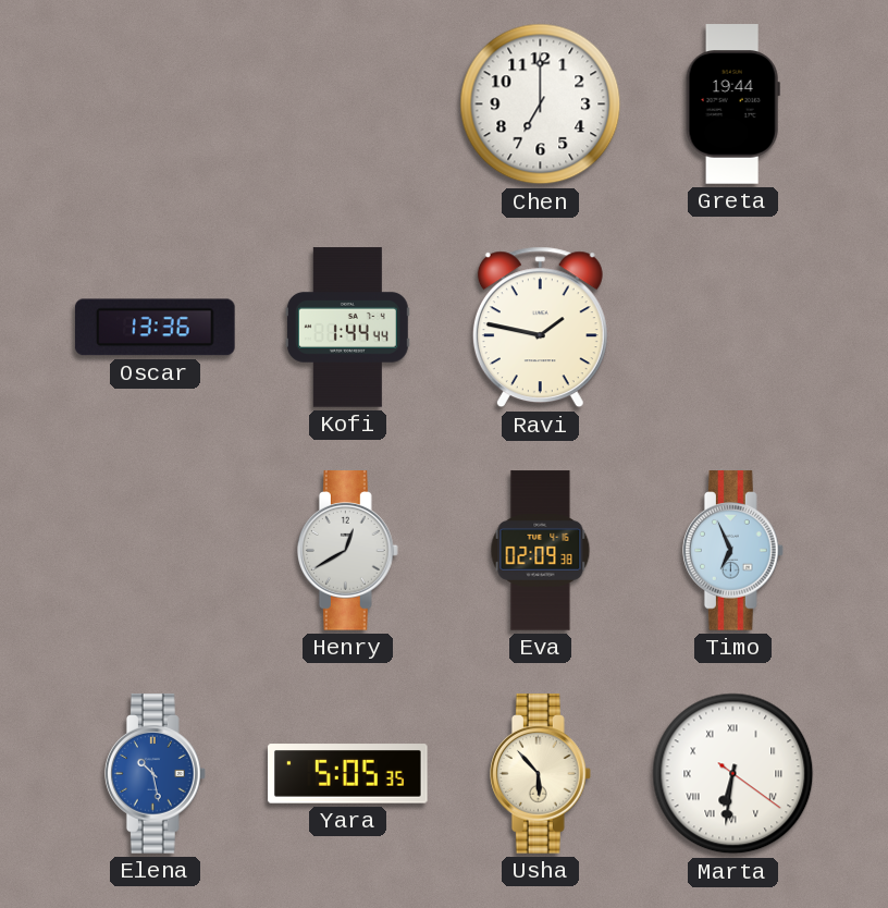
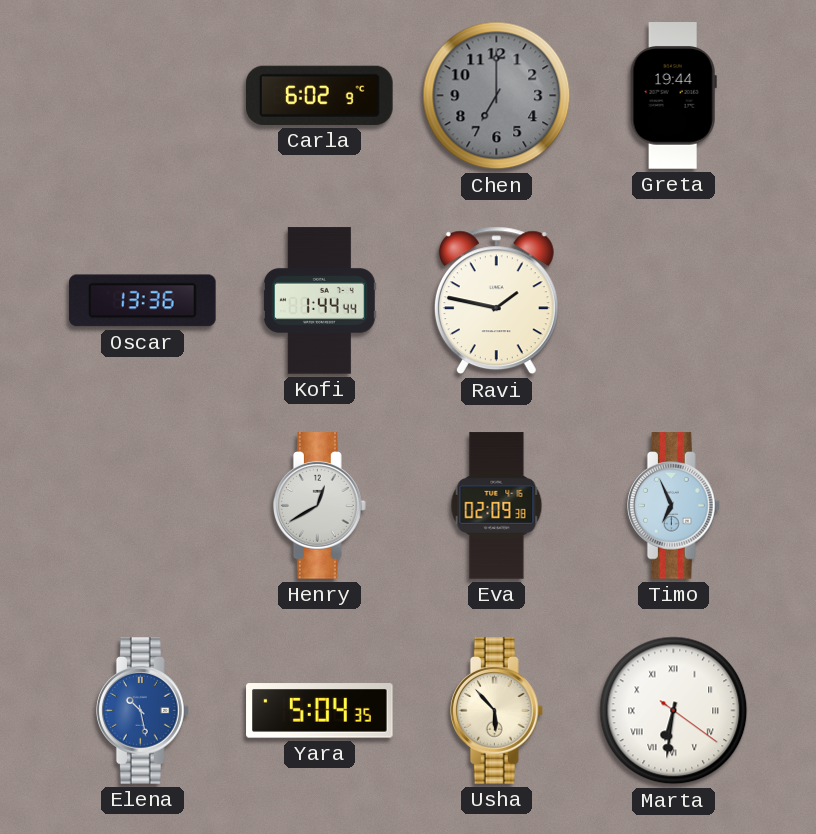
Carla: none -> 6:02
Chen dial: white -> grey
Yara: 5:05 -> 5:04
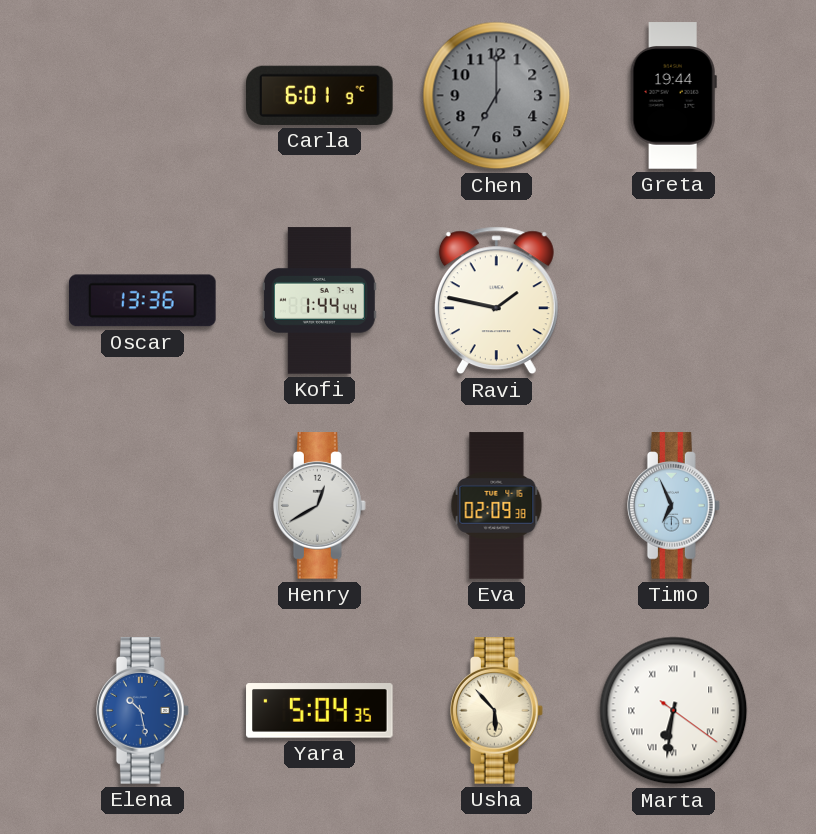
Carla: 6:02 -> 6:01
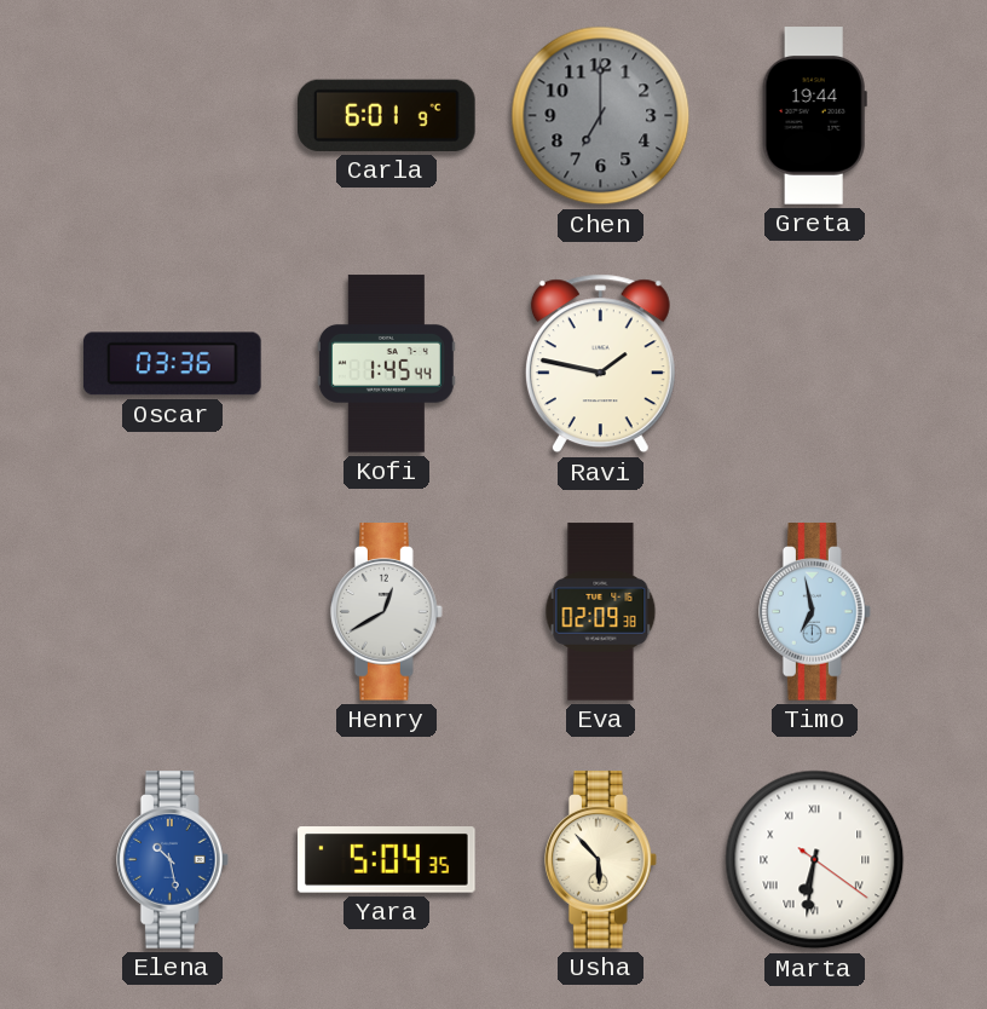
Oscar: 13:36 -> 03:36
Kofi: 1:44 -> 1:45
Timo: 6:56 -> 6:58
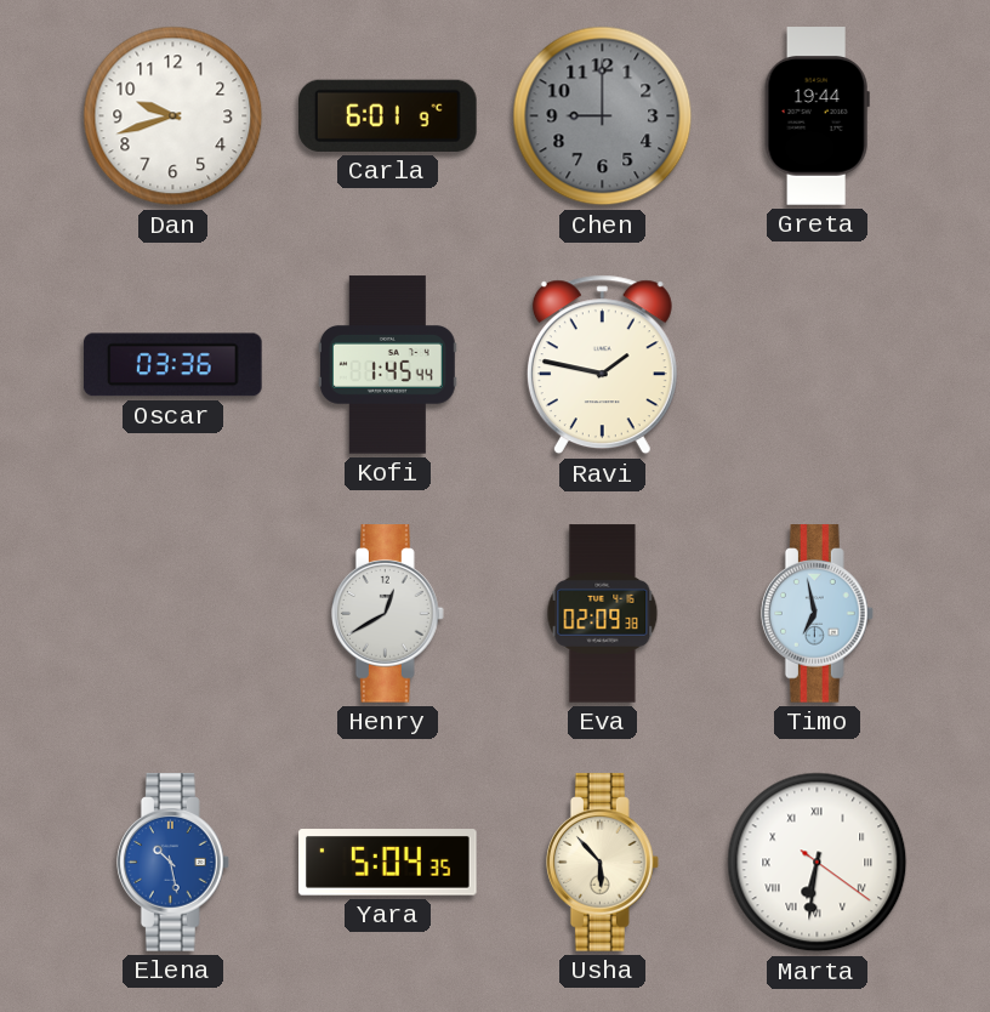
Dan: none -> 9:42
Chen: 7:00 -> 9:00
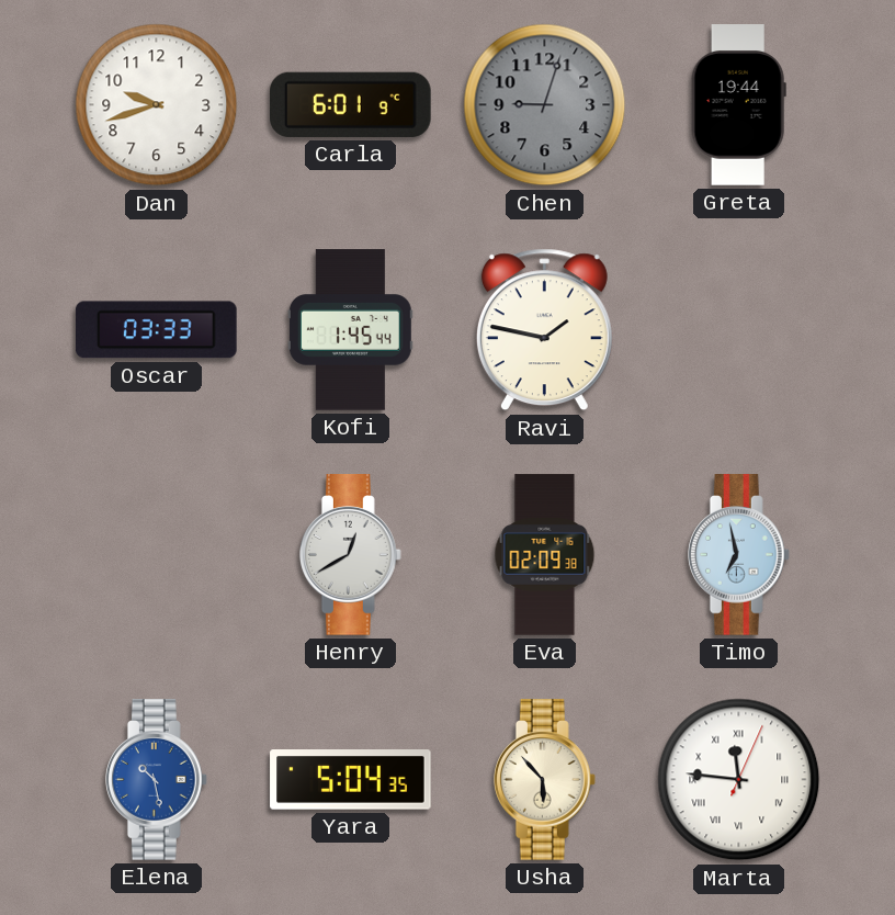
Chen: 9:00 -> 9:03
Oscar: 03:36 -> 03:33
Marta: 6:31 -> 11:46
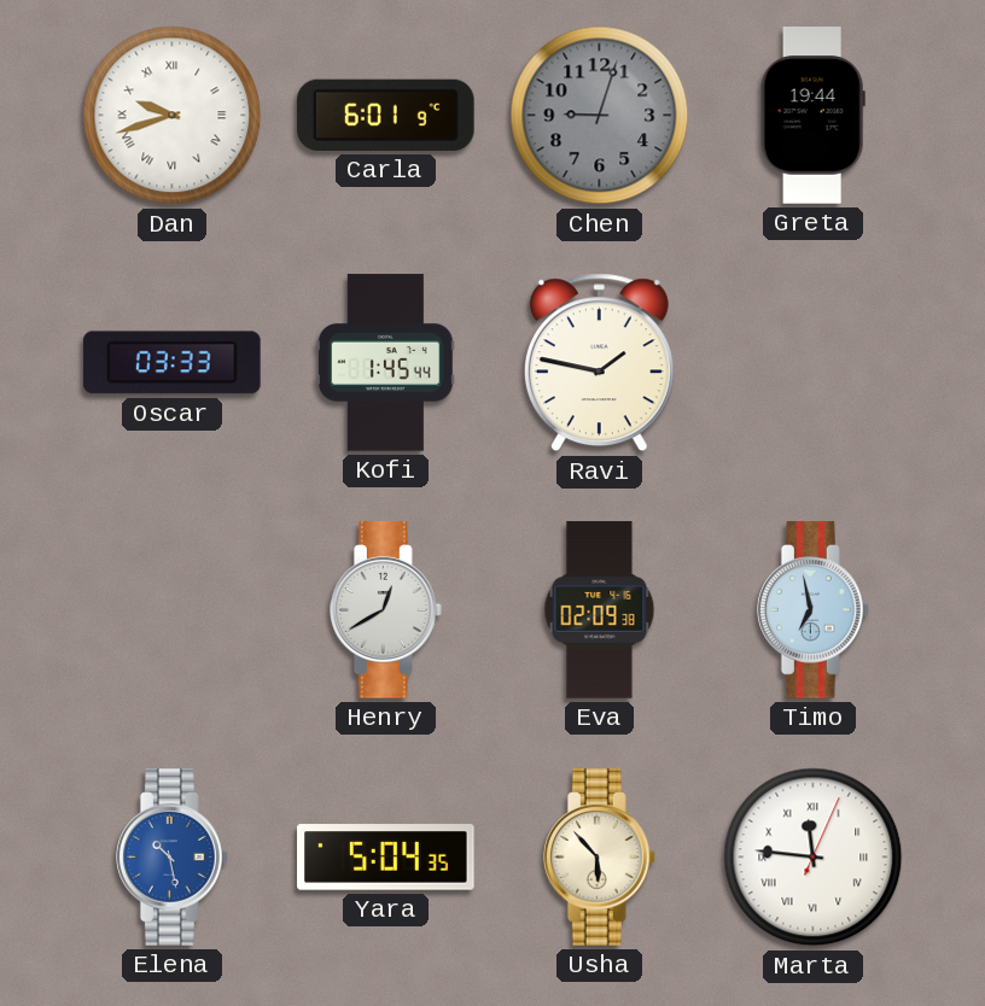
Dan numerals: Arabic -> Roman
